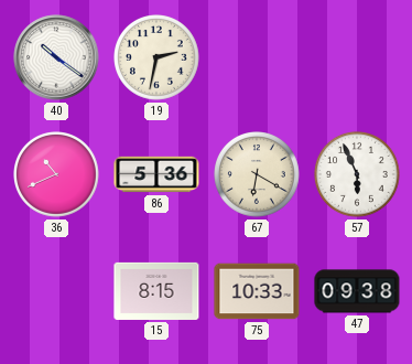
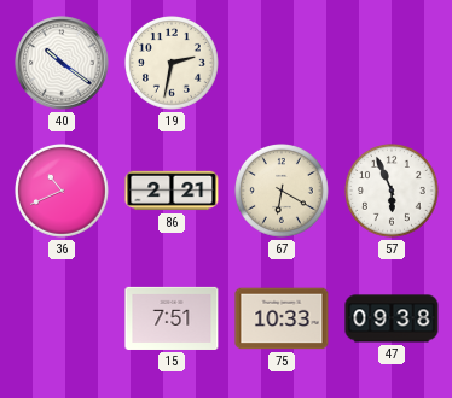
86: 5:36 -> 2:21
15: 8:15 -> 7:51
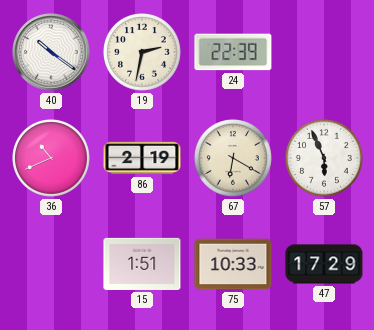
24: none -> 22:39
86: 2:21 -> 2:19
15: 7:51 -> 1:51
47: 09:38 -> 17:29
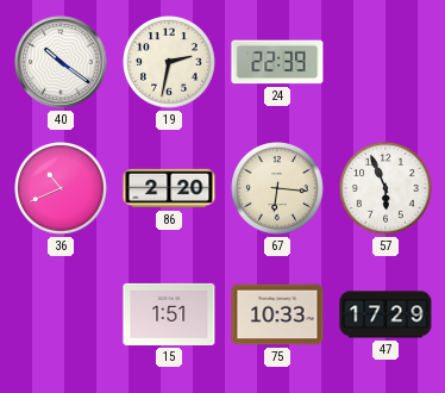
86: 2:19 -> 2:20
67: 6:20 -> 6:16
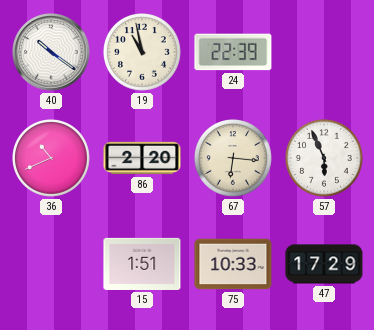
19: 2:32 -> 10:58
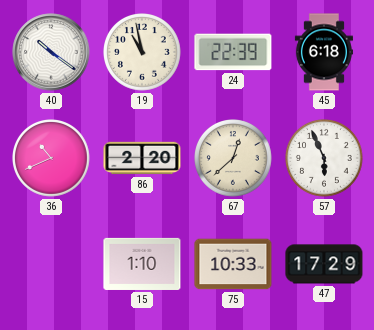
45: none -> 6:18
67: 6:16 -> 12:38
15: 1:51 -> 1:10
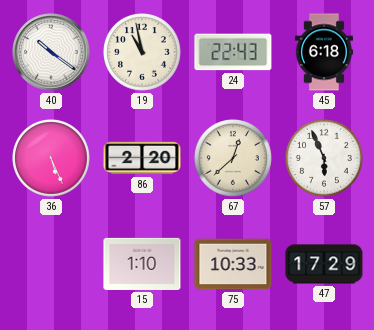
24: 22:39 -> 22:43
36: 10:41 -> 5:26
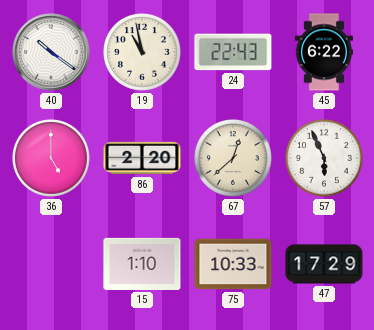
45: 6:18 -> 6:22
36: 5:26 -> 5:00
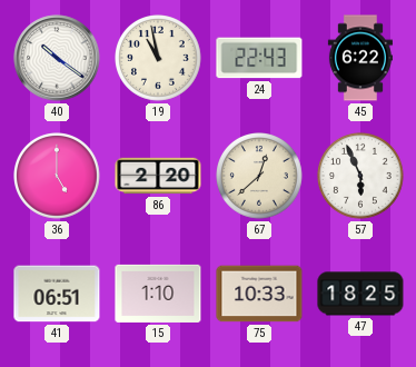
41: none -> 06:51
47: 17:29 -> 18:25
